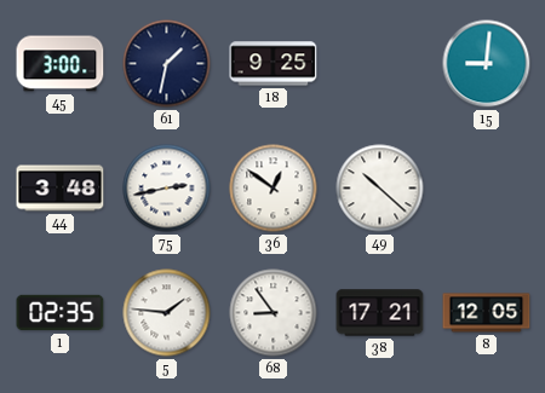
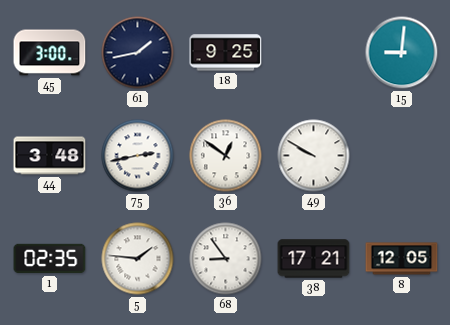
61: 1:32 -> 1:43
49: 10:22 -> 9:50
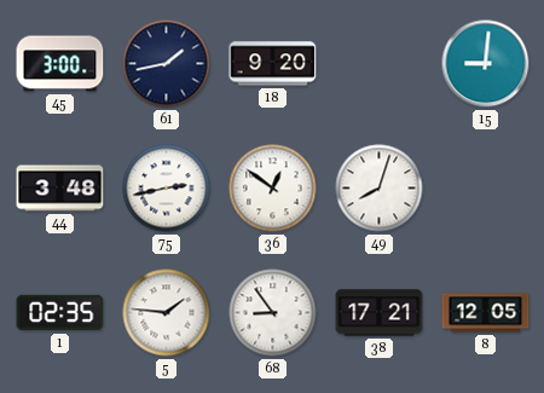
18: 9:25 -> 9:20
49: 9:50 -> 8:03
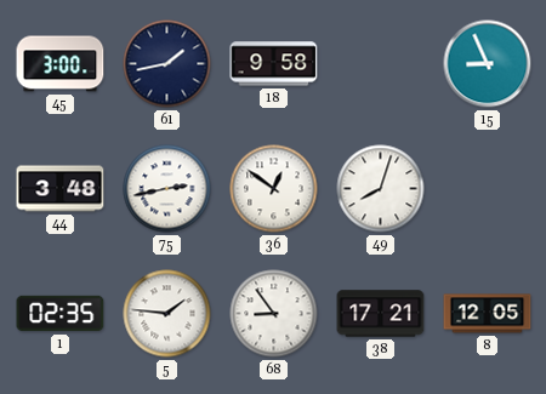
18: 9:20 -> 9:58
15: 9:01 -> 8:56
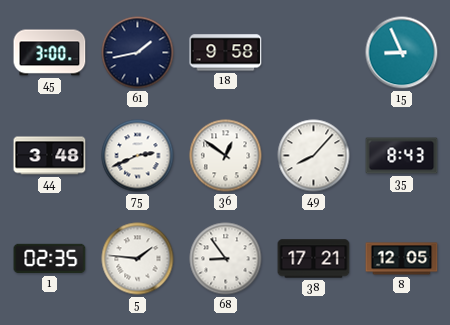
75: 2:43 -> 2:41
49: 8:03 -> 8:07
35: none -> 8:43
